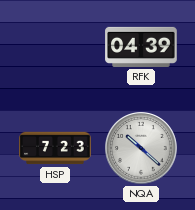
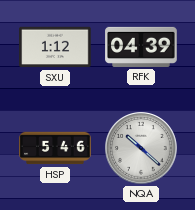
SXU: none -> 1:12
HSP: 7:23 -> 5:46
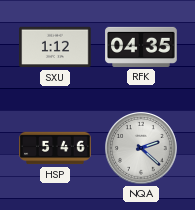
RFK: 04:39 -> 04:35
NQA: 10:22 -> 2:22
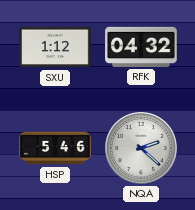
RFK: 04:35 -> 04:32
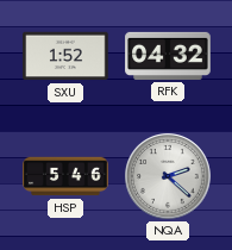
SXU: 1:12 -> 1:52
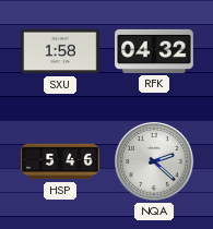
SXU: 1:52 -> 1:58
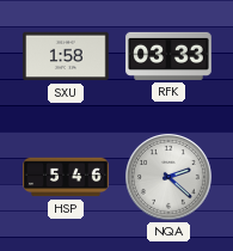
RFK: 04:32 -> 03:33
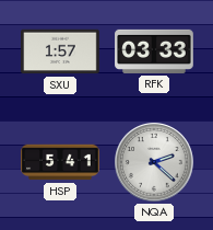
SXU: 1:58 -> 1:57
HSP: 5:46 -> 5:41
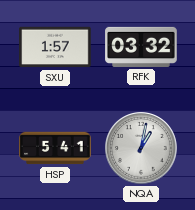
RFK: 03:33 -> 03:32
NQA: 2:22 -> 1:02
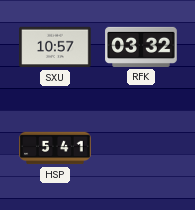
SXU: 1:57 -> 10:57
NQA: 1:02 -> none
